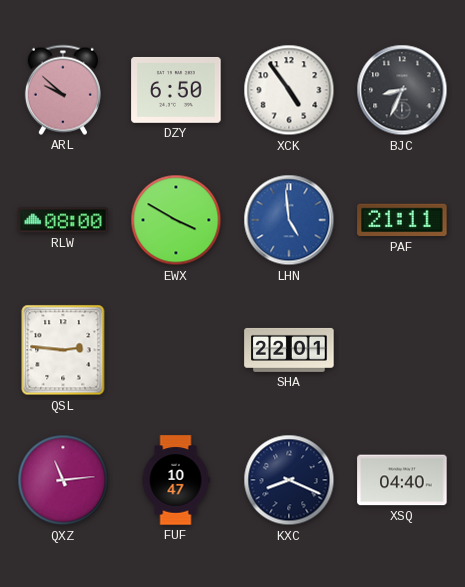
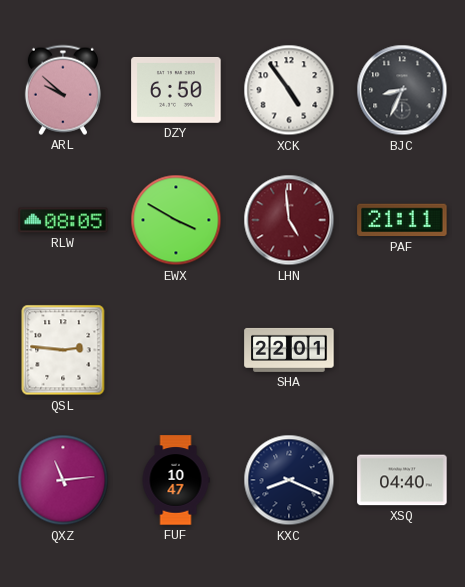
RLW: 08:00 -> 08:05
LHN dial: blue -> burgundy
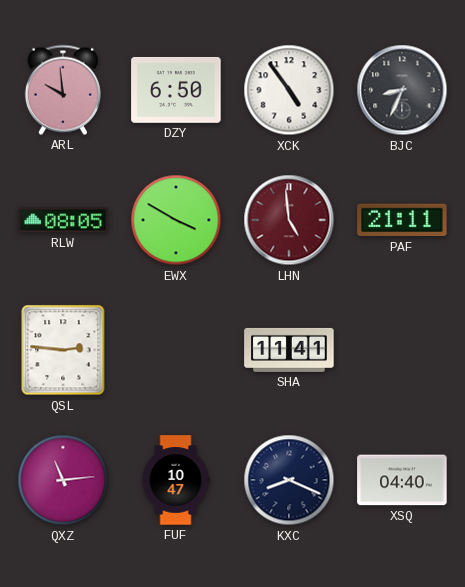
ARL: 9:52 -> 9:59
SHA: 22:01 -> 11:41
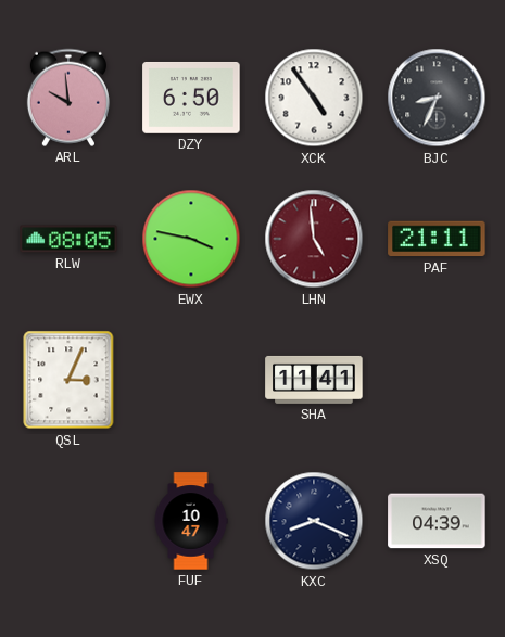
EWX: 3:50 -> 3:47
QSL: 2:46 -> 3:04
QXZ: 11:14 -> none
XSQ: 04:40 -> 04:39
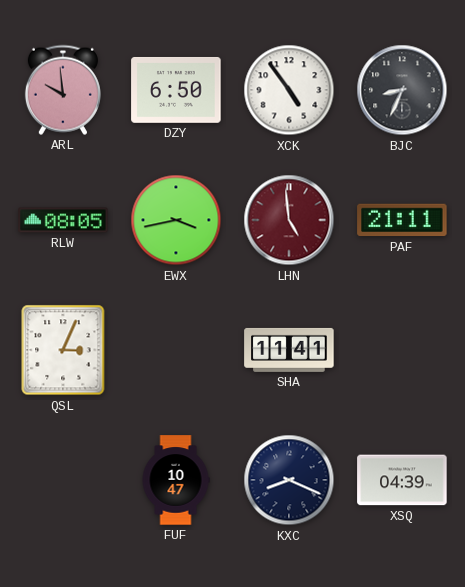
EWX: 3:47 -> 3:43
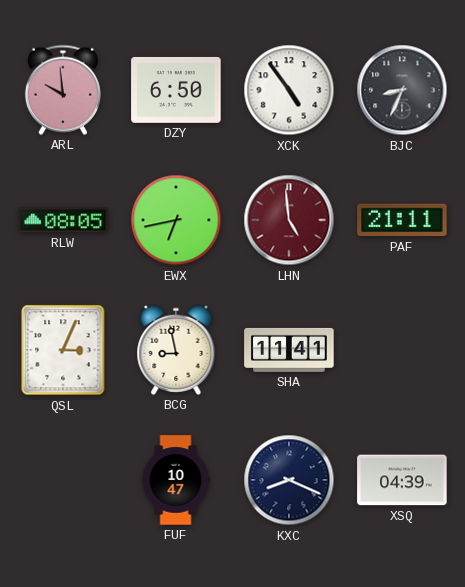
EWX: 3:43 -> 6:43
BCG: none -> 8:58
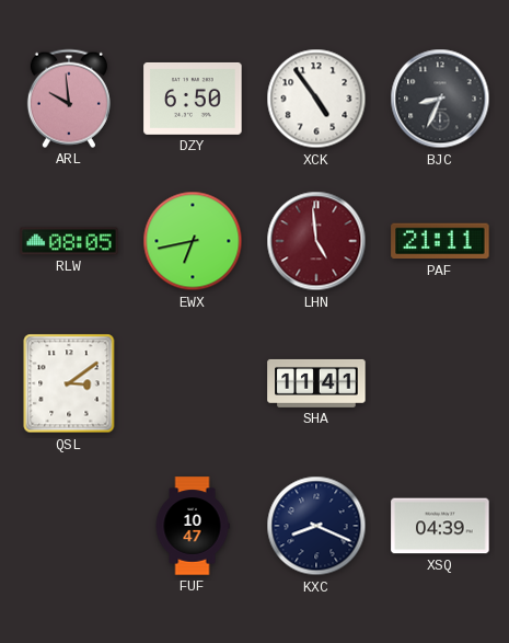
QSL: 3:04 -> 3:09
BCG: 8:58 -> none
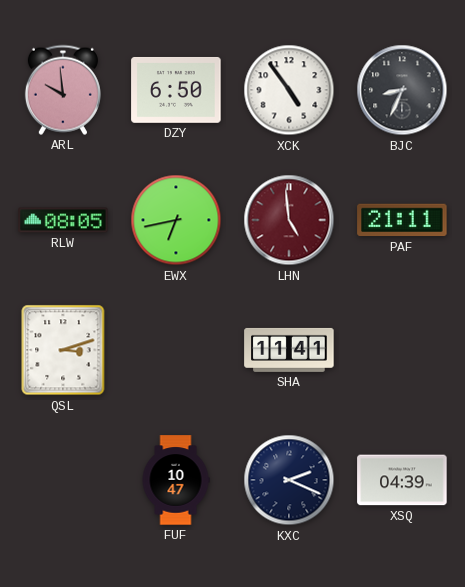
QSL: 3:09 -> 3:12
KXC: 8:19 -> 2:19
